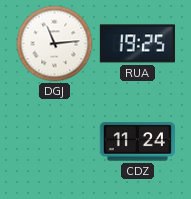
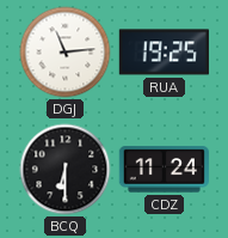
BCQ: none -> 6:30
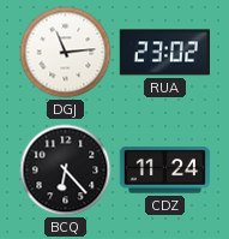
RUA: 19:25 -> 23:02
BCQ: 6:30 -> 6:23
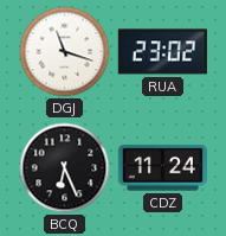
DGJ: 11:14 -> 11:18
BCQ: 6:23 -> 6:26
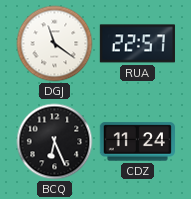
DGJ: 11:18 -> 11:21
RUA: 23:02 -> 22:57
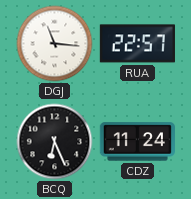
DGJ: 11:21 -> 11:16
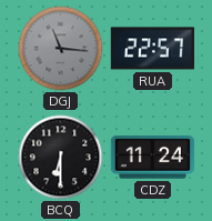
DGJ dial: white -> grey
BCQ: 6:26 -> 6:30
